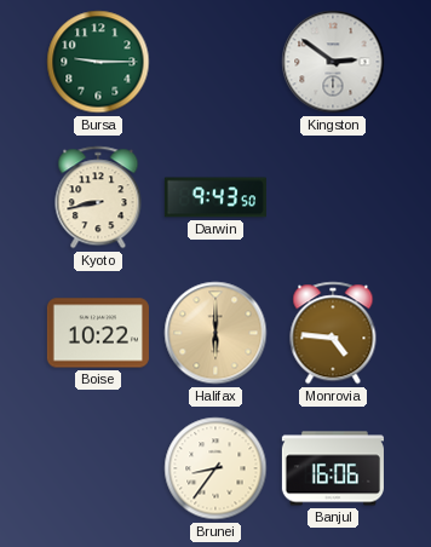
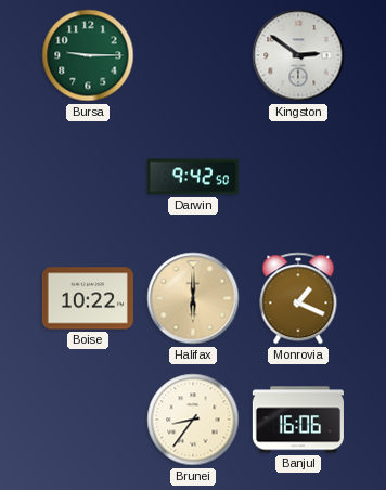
Kyoto: 8:43 -> none
Darwin: 9:43 -> 9:42
Monrovia: 4:46 -> 1:19
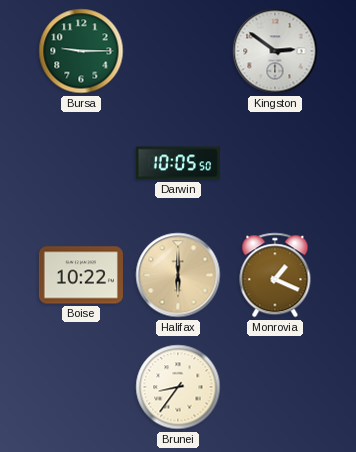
Darwin: 9:42 -> 10:05
Banjul: 16:06 -> none
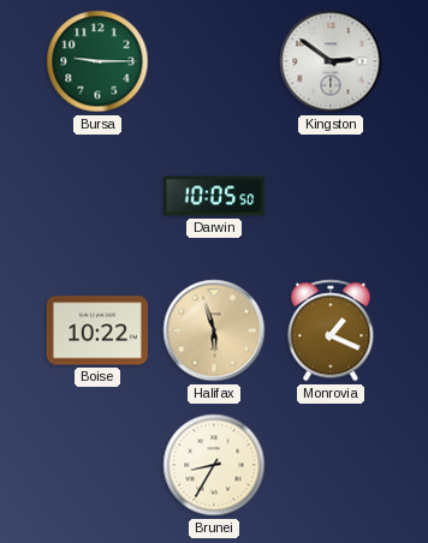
Halifax: 6:00 -> 5:57
Brunei: 8:36 -> 8:35
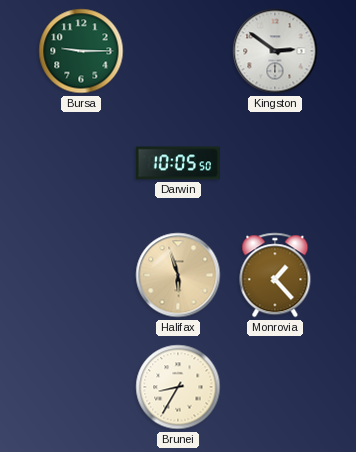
Boise: 10:22 -> none
Monrovia: 1:19 -> 1:23
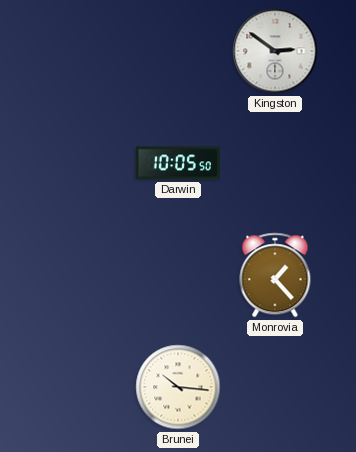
Bursa: 9:15 -> none
Halifax: 5:57 -> none
Brunei: 8:35 -> 10:16
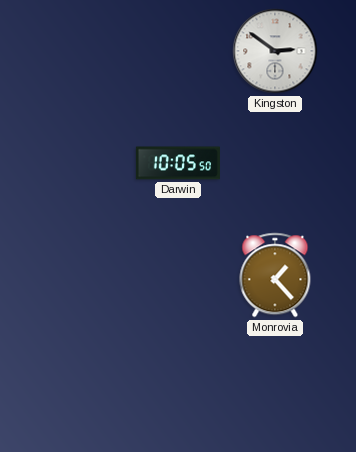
Brunei: 10:16 -> none
